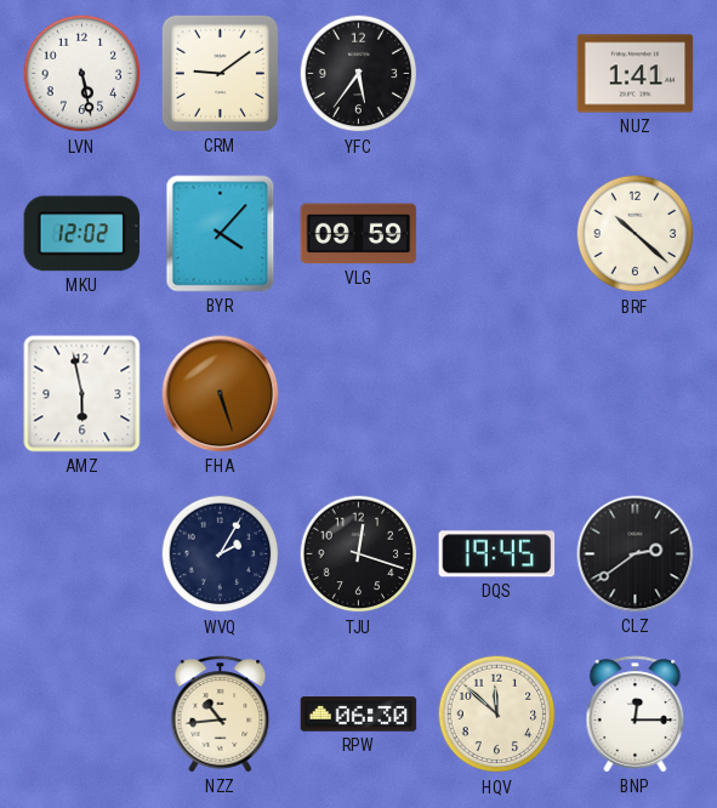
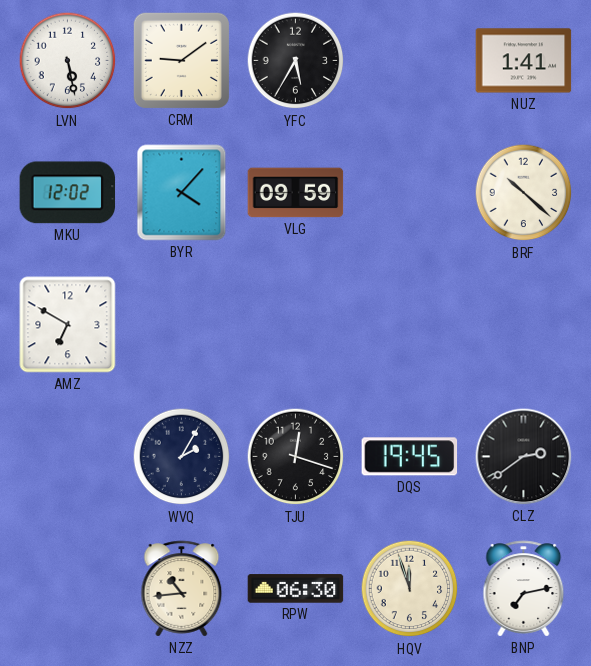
YFC: 5:36 -> 5:35
AMZ: 5:58 -> 6:50
FHA: 5:27 -> none
HQV: 11:52 -> 11:57
BNP: 12:15 -> 7:13
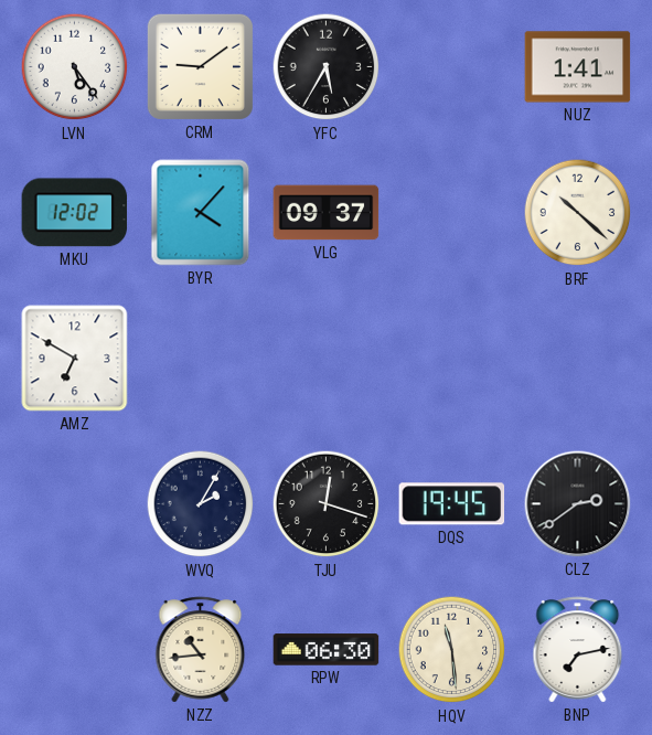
LVN: 5:28 -> 5:24
VLG: 09:59 -> 09:37
HQV: 11:57 -> 11:29
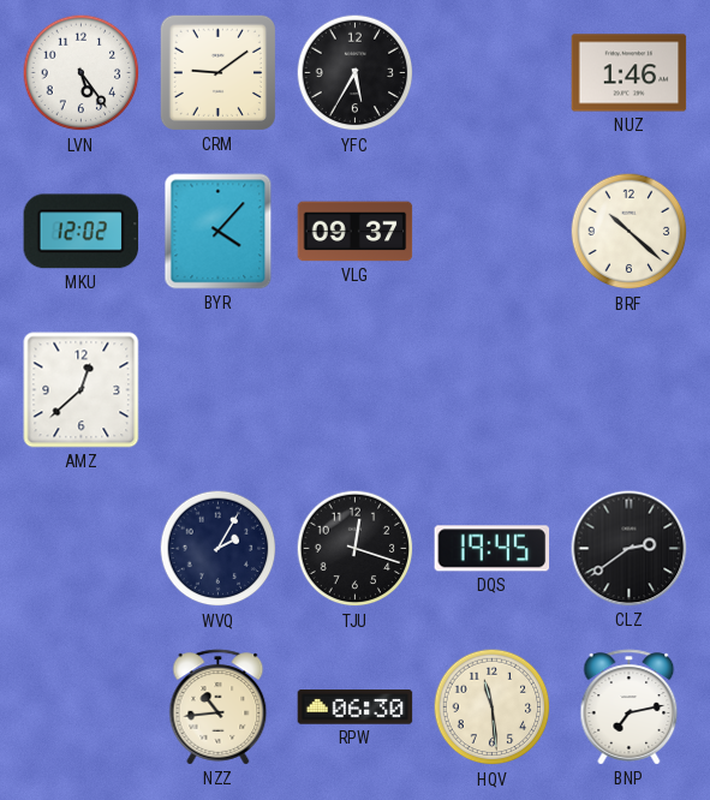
NUZ: 1:41 -> 1:46
AMZ: 6:50 -> 12:38
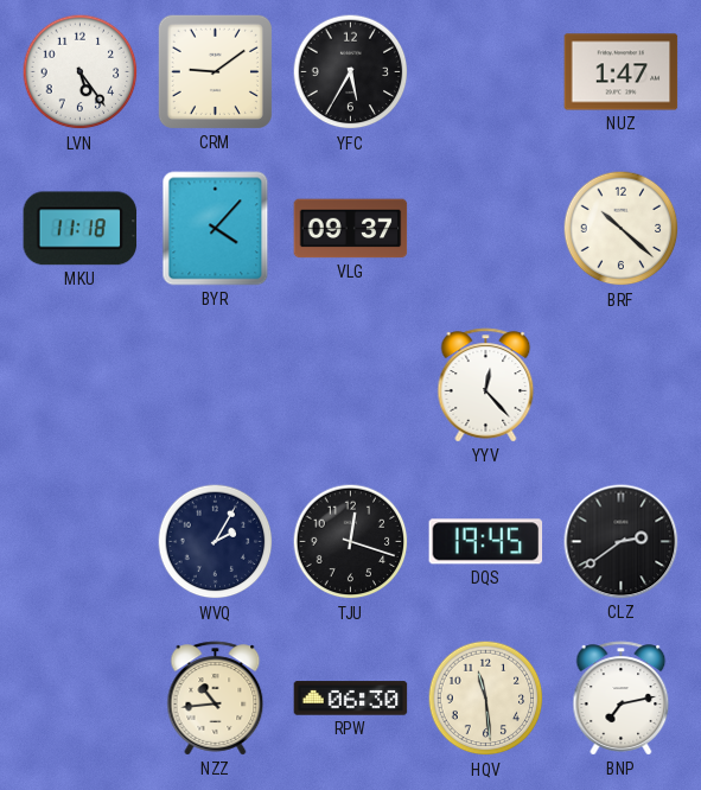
NUZ: 1:46 -> 1:47
MKU: 12:02 -> 11:18
AMZ: 12:38 -> none
YYV: none -> 12:23
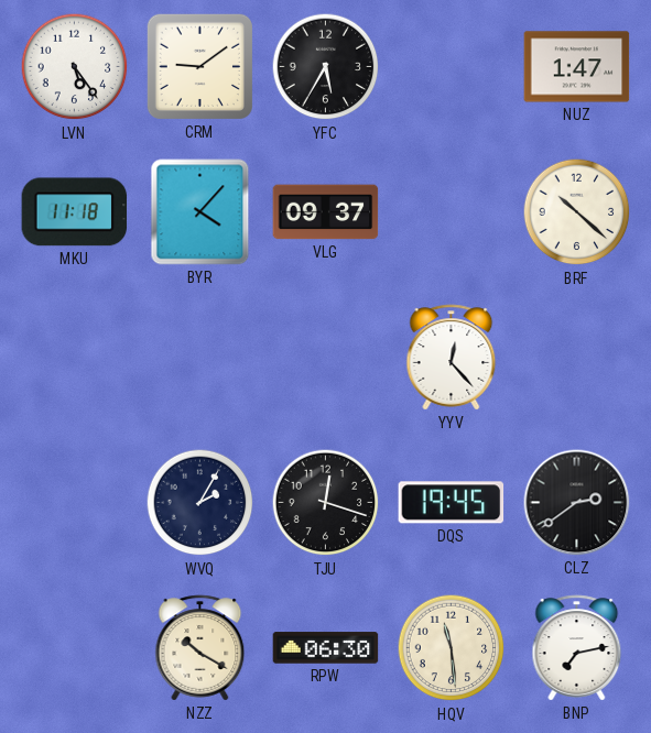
NZZ: 10:44 -> 10:20
